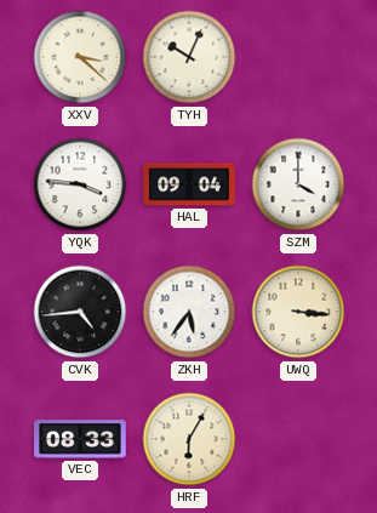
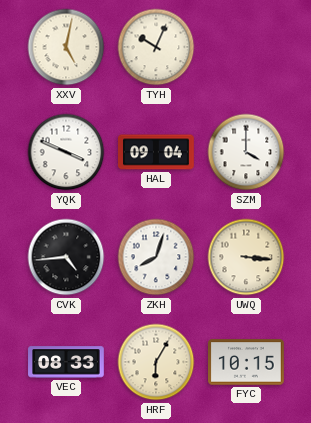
XXV: 3:22 -> 5:02
YQK: 3:46 -> 3:49
ZKH: 5:36 -> 8:03
FYC: none -> 10:15
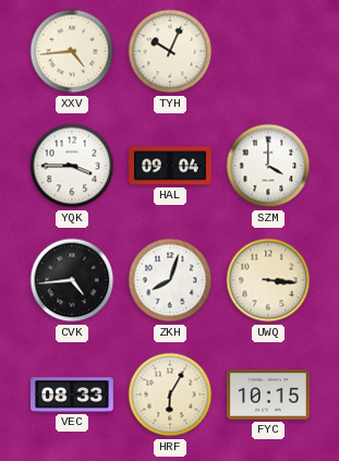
XXV: 5:02 -> 4:44
YQK: 3:49 -> 3:45
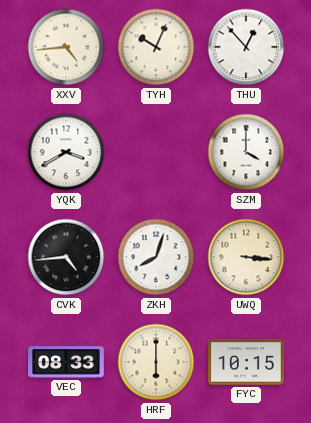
THU: none -> 12:53
YQK: 3:45 -> 3:40
HAL: 09:04 -> none
HRF: 6:05 -> 6:00
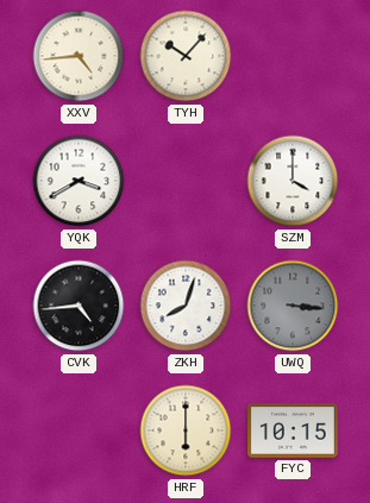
TYH: 10:04 -> 10:07
THU: 12:53 -> none
UWQ dial: cream -> grey
VEC: 08:33 -> none
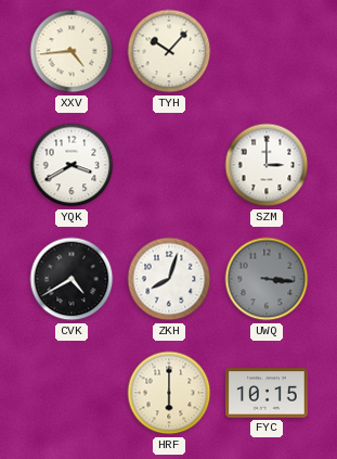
SZM: 4:00 -> 3:00
CVK: 4:44 -> 4:40
